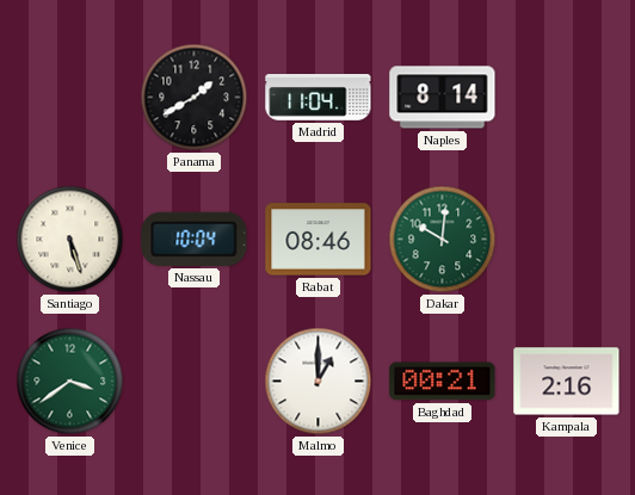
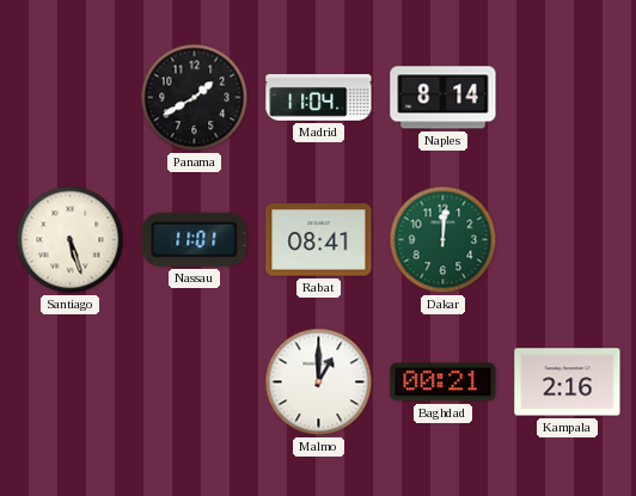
Nassau: 10:04 -> 11:01
Rabat: 08:46 -> 08:41
Dakar: 10:01 -> 12:01
Venice: 3:39 -> none
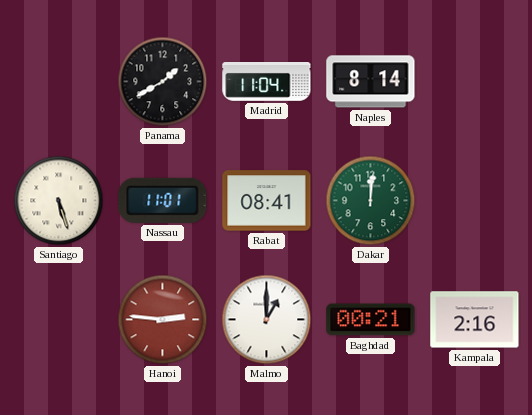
Hanoi: none -> 2:46
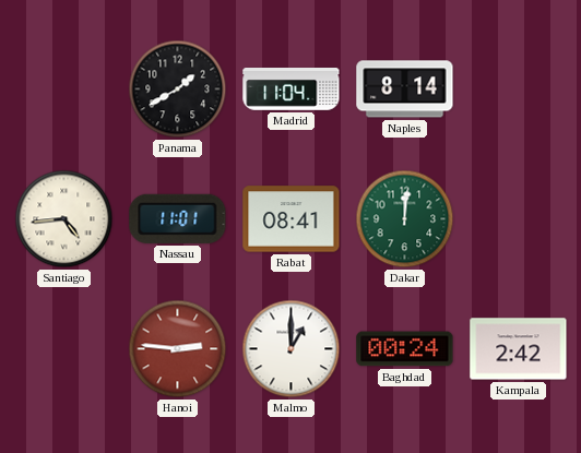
Santiago: 5:27 -> 4:44
Baghdad: 00:21 -> 00:24
Kampala: 2:16 -> 2:42
